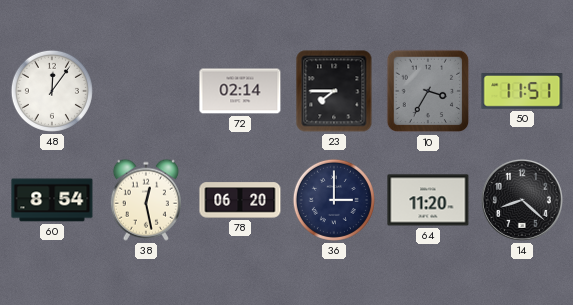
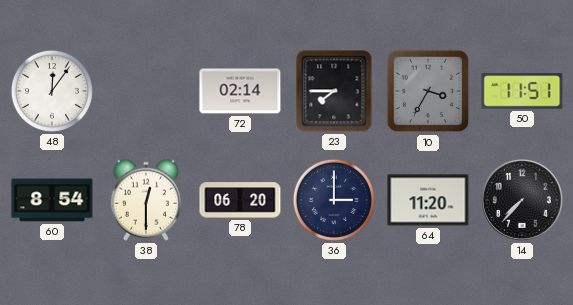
38: 12:28 -> 12:30
14: 8:22 -> 7:37
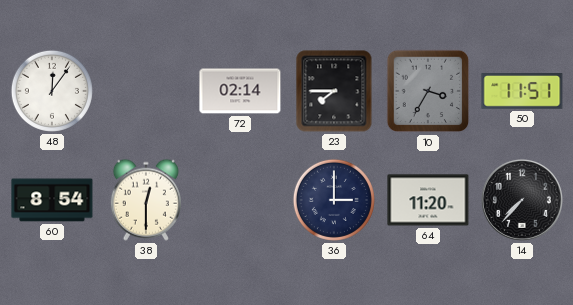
78: 06:20 -> none
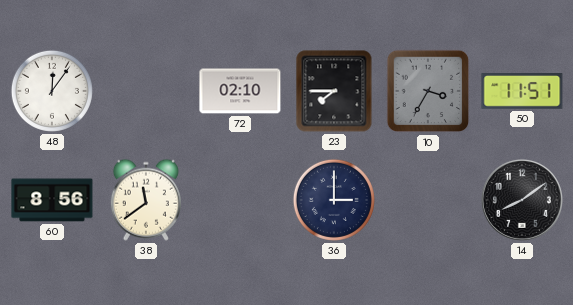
72: 02:14 -> 02:10
60: 8:54 -> 8:56
38: 12:30 -> 11:39
64: 11:20 -> none
14: 7:37 -> 8:09
